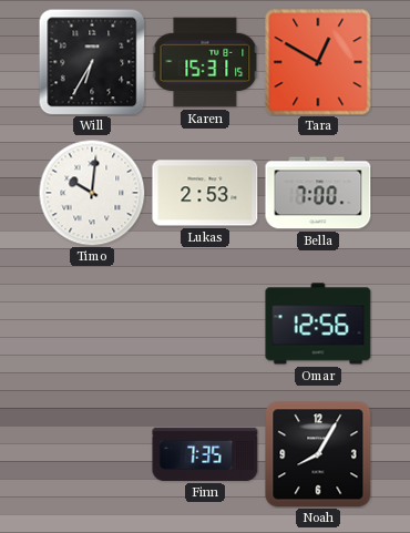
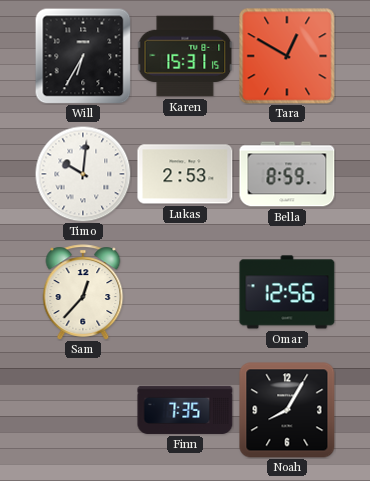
Bella: 7:00 -> 8:59
Sam: none -> 12:37
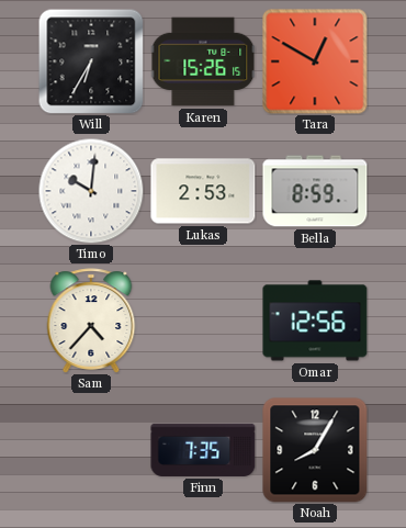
Karen: 15:31 -> 15:26
Sam: 12:37 -> 4:37
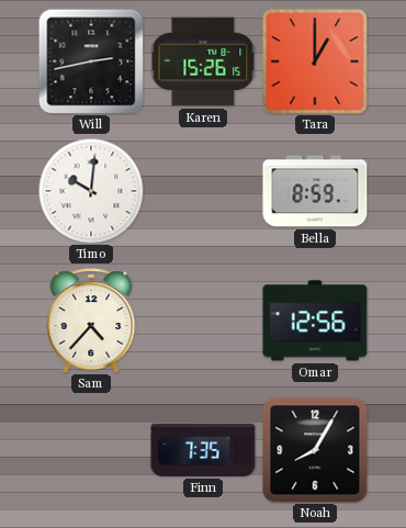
Will: 6:35 -> 2:43
Tara: 12:50 -> 1:00
Lukas: 2:53 -> none
